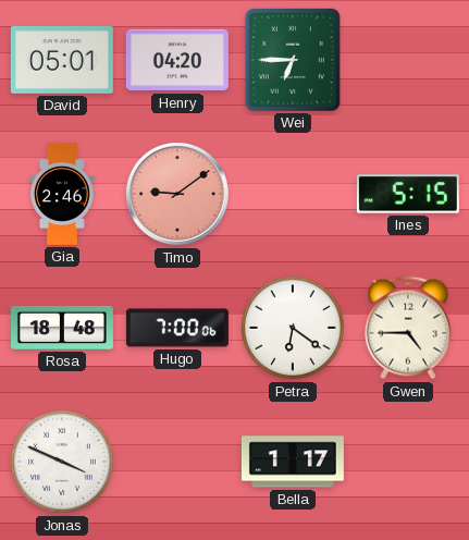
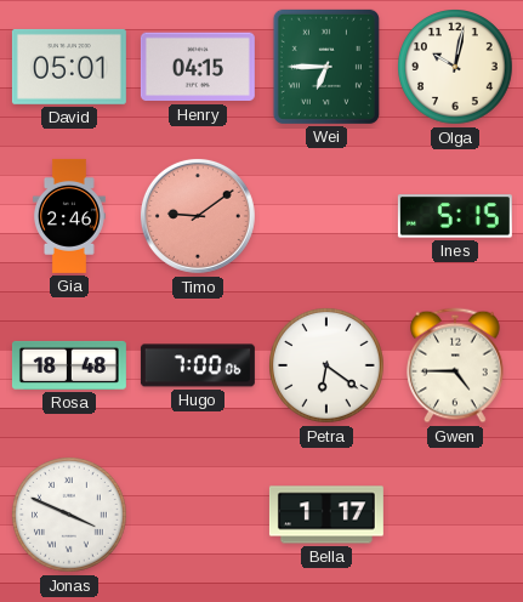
Henry: 04:20 -> 04:15
Olga: none -> 10:02
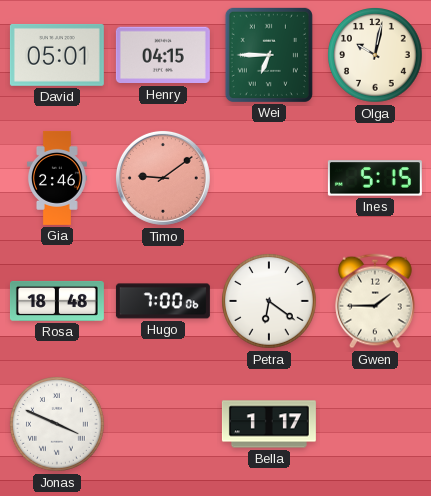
Gwen: 4:45 -> 1:45
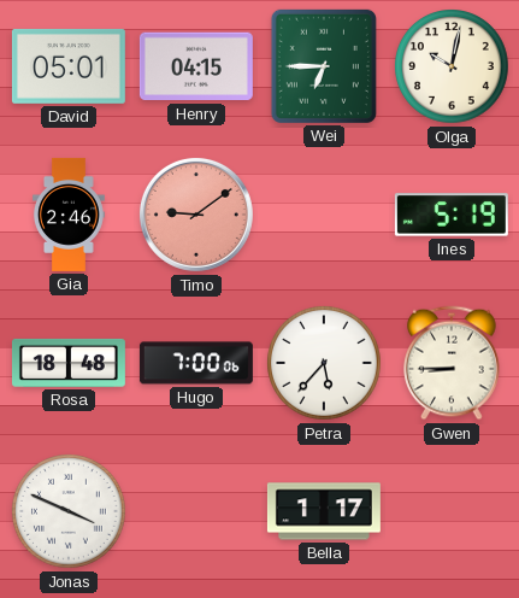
Ines: 5:15 -> 5:19
Petra: 6:21 -> 5:37
Gwen: 1:45 -> 8:45
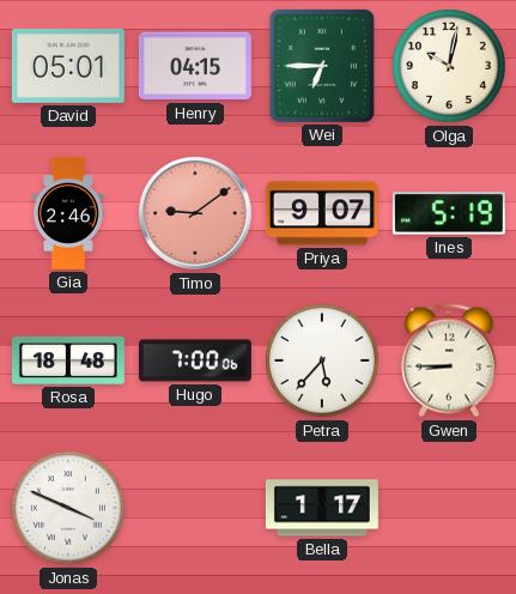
Priya: none -> 9:07
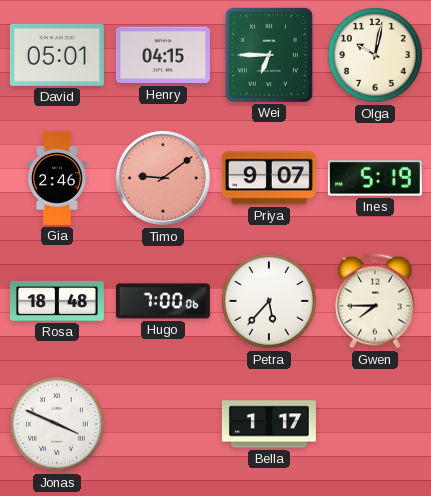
Gwen: 8:45 -> 7:45
